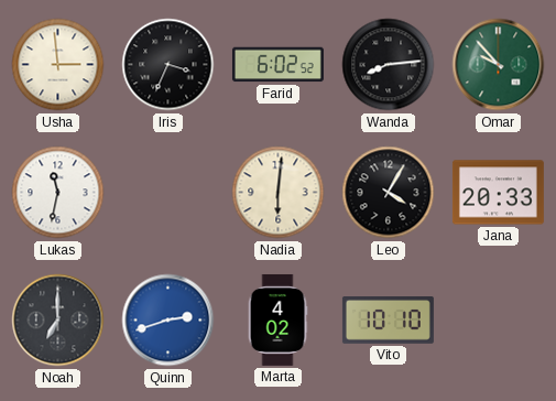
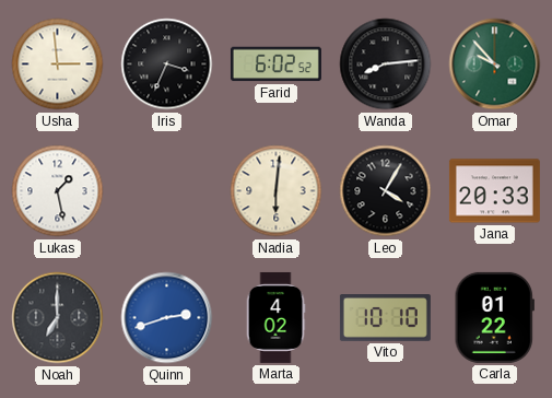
Lukas: 11:32 -> 1:28
Carla: none -> 01:22
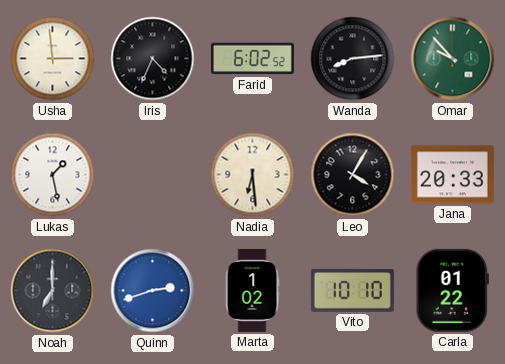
Iris: 3:34 -> 4:34
Nadia: 6:01 -> 6:29
Marta: 4:02 -> 1:02
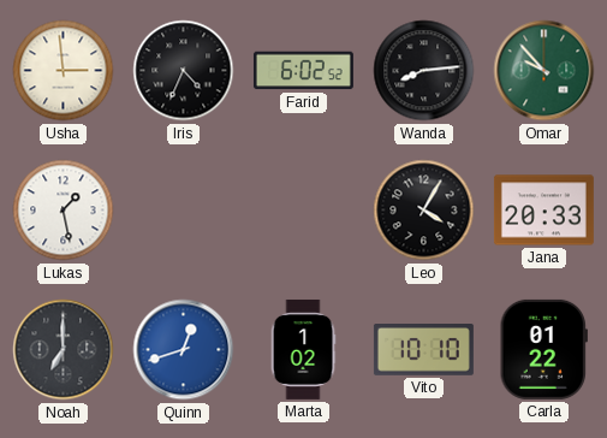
Nadia: 6:29 -> none
Quinn: 2:42 -> 12:42
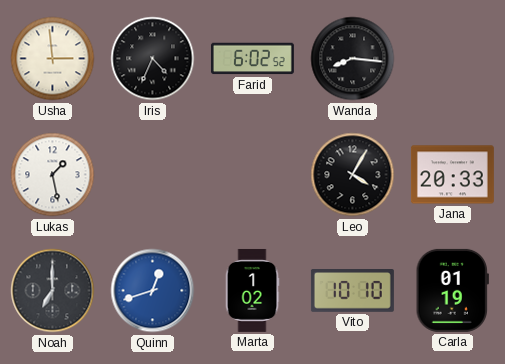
Wanda: 8:14 -> 8:16
Omar: 9:53 -> none
Carla: 01:22 -> 01:19
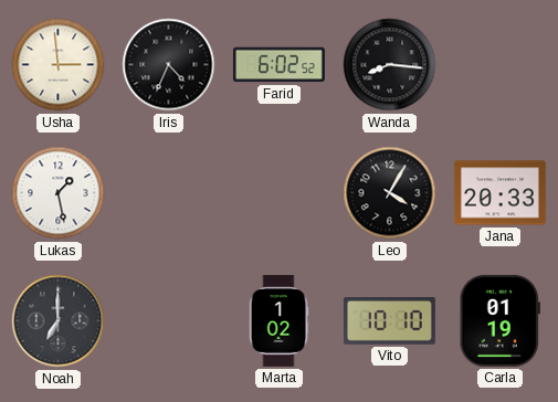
Quinn: 12:42 -> none
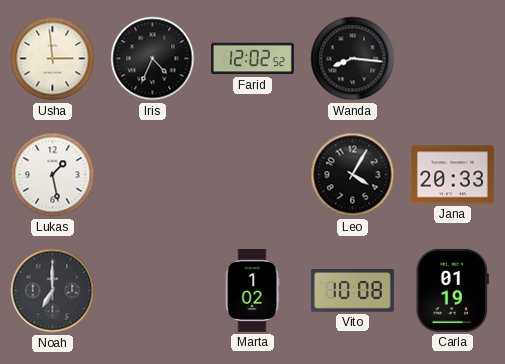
Farid: 6:02 -> 12:02
Vito: 10:10 -> 10:08
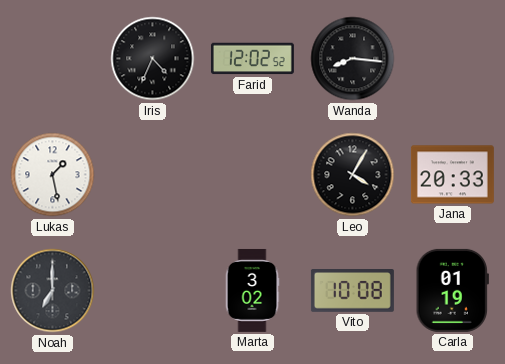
Usha: 2:59 -> none
Marta: 1:02 -> 3:02
